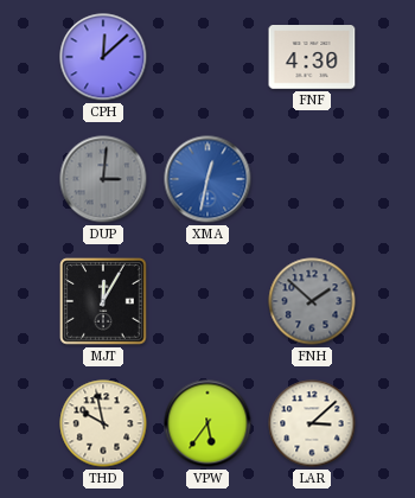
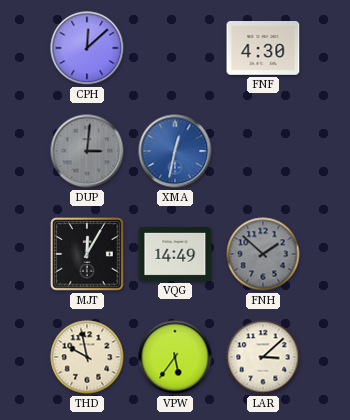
VQG: none -> 14:49
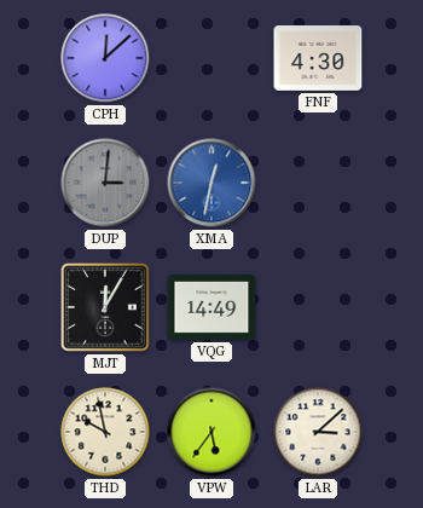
FNH: 1:52 -> none
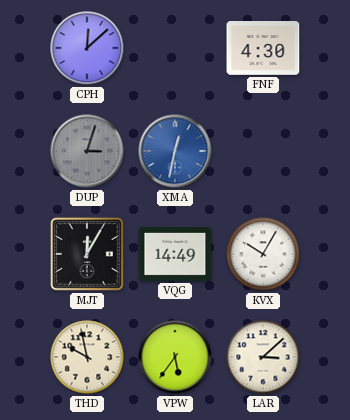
DUP: 3:01 -> 3:03
KVX: none -> 10:05
